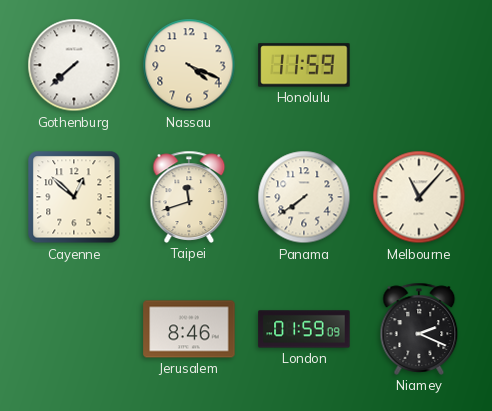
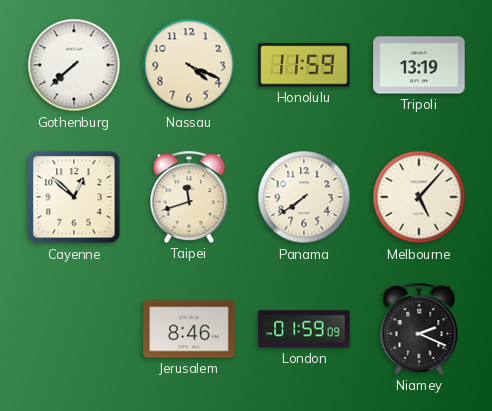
Tripoli: none -> 13:19
Melbourne: 11:07 -> 5:07
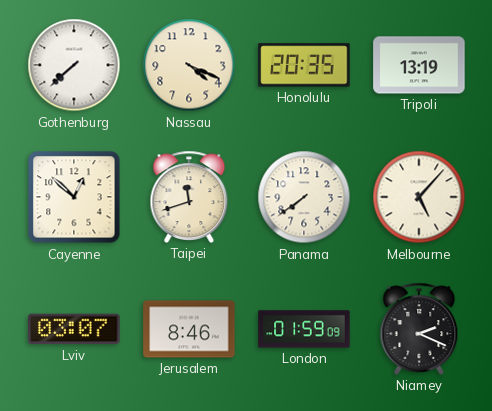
Honolulu: 11:59 -> 20:35
Lviv: none -> 03:07
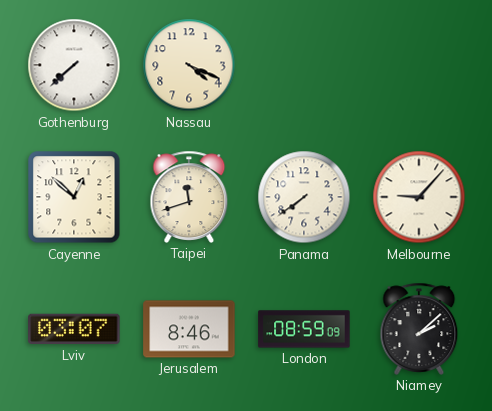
Honolulu: 20:35 -> none
Tripoli: 13:19 -> none
Melbourne: 5:07 -> 9:07
London: 01:59 -> 08:59
Niamey: 2:19 -> 2:08
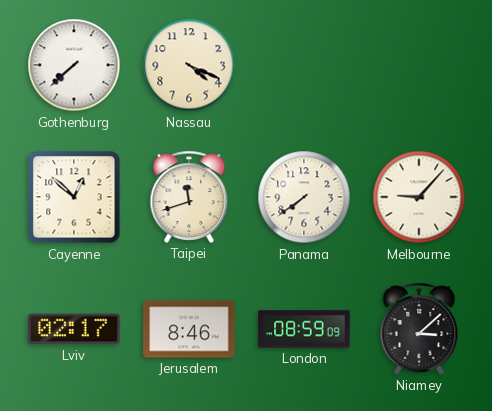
Lviv: 03:07 -> 02:17
Niamey: 2:08 -> 3:08
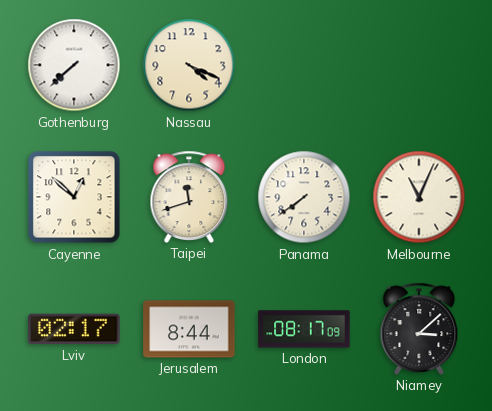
Melbourne: 9:07 -> 11:04
Jerusalem: 8:46 -> 8:44
London: 08:59 -> 08:17
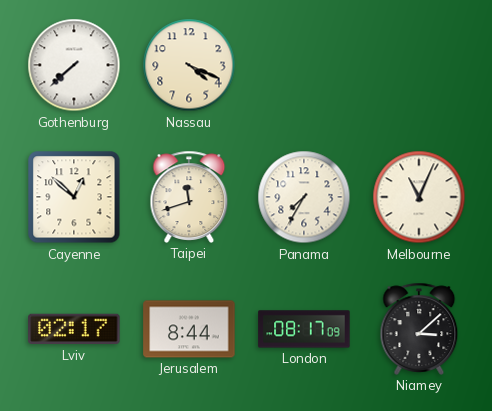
Panama: 7:39 -> 7:35
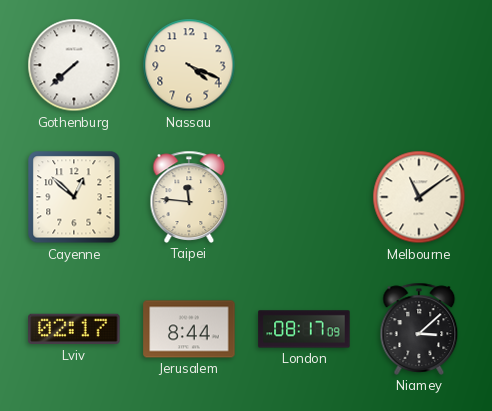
Taipei: 11:42 -> 11:46
Panama: 7:35 -> none
Melbourne: 11:04 -> 11:09
